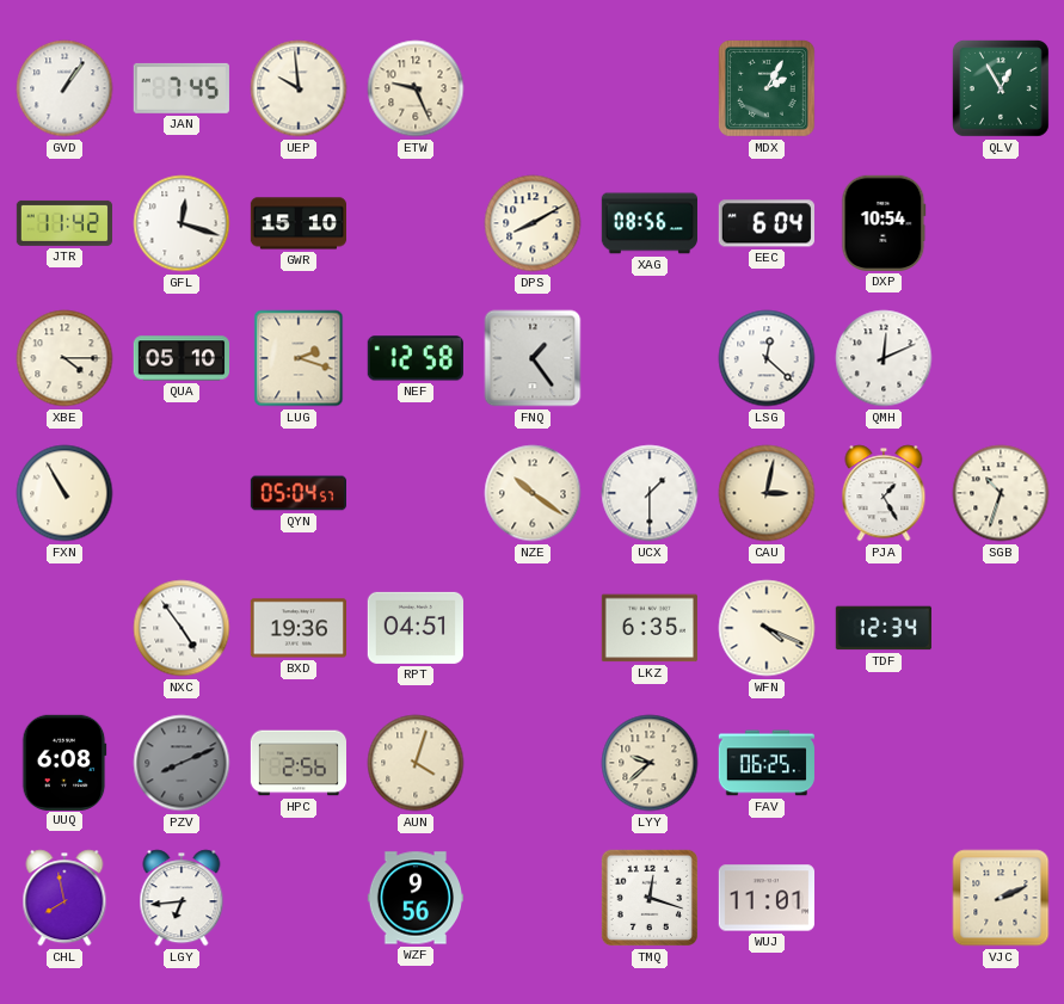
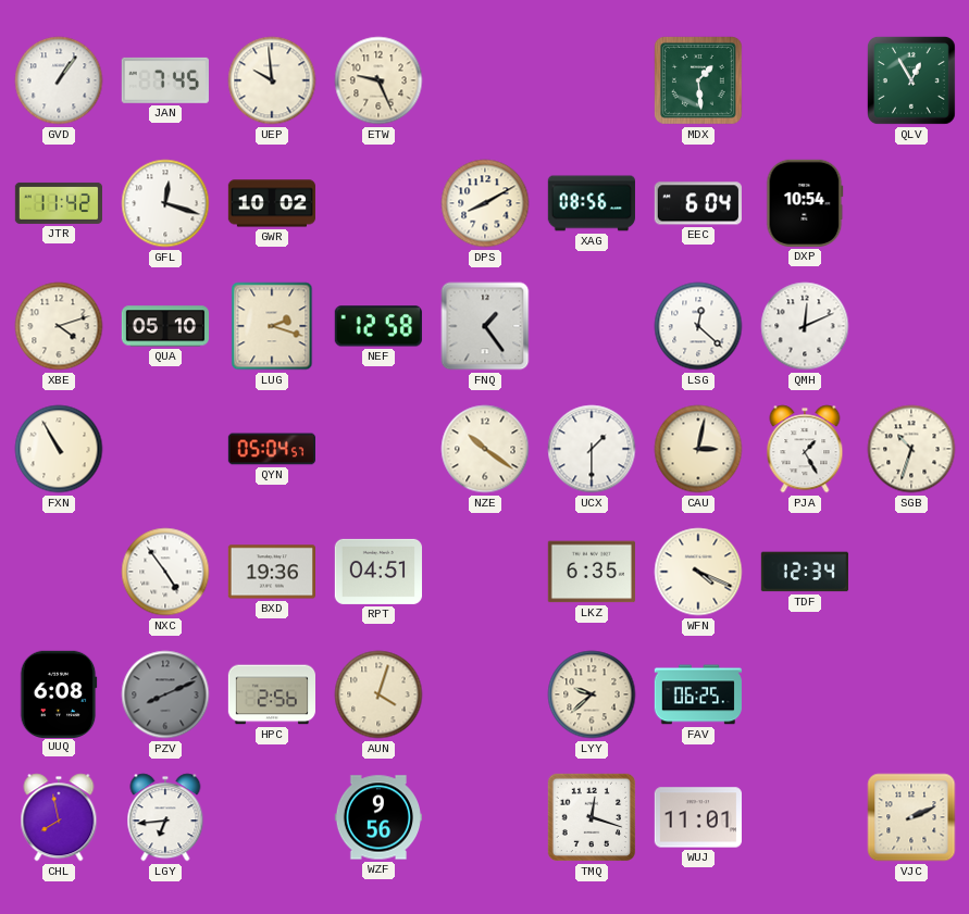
MDX: 2:05 -> 1:29
GWR: 15:10 -> 10:02
XBE: 4:15 -> 4:12
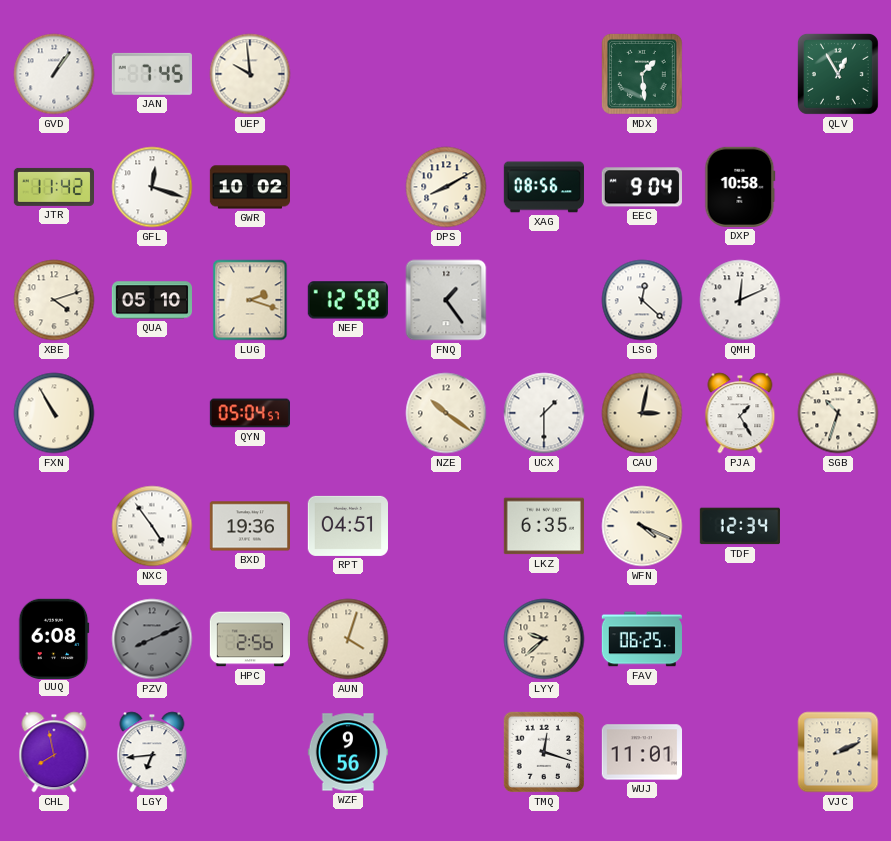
ETW: 9:26 -> none
EEC: 6:04 -> 9:04
DXP: 10:54 -> 10:58
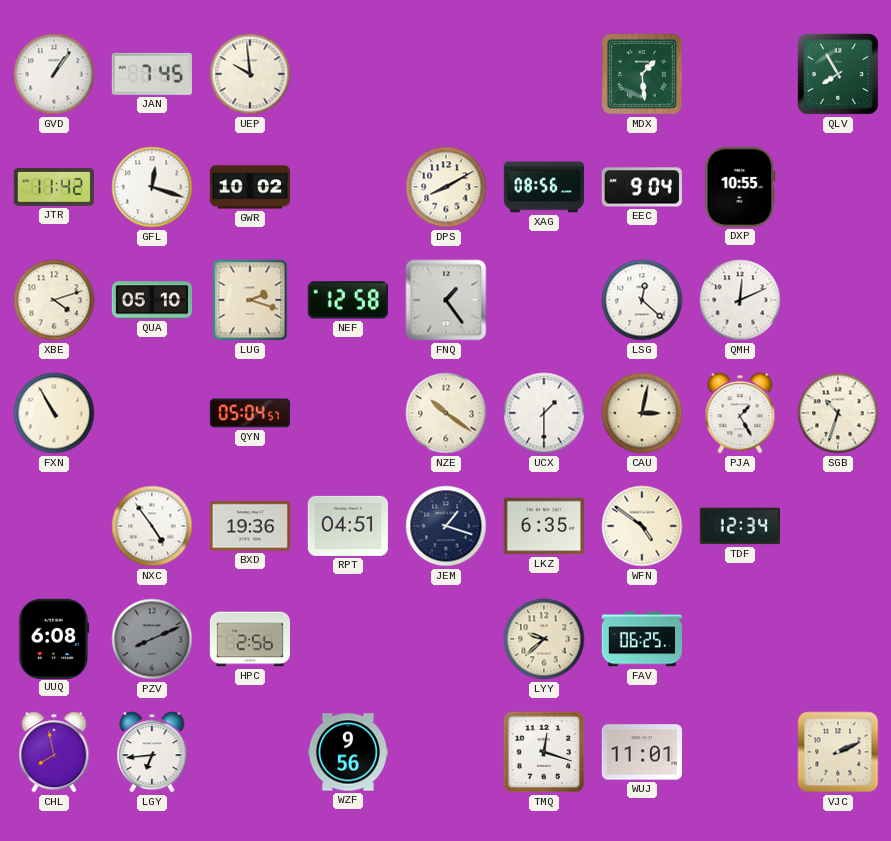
QLV: 12:55 -> 7:55
DXP: 10:58 -> 10:55
JEM: none -> 1:18
WFN: 4:19 -> 4:51
AUN: 4:03 -> none
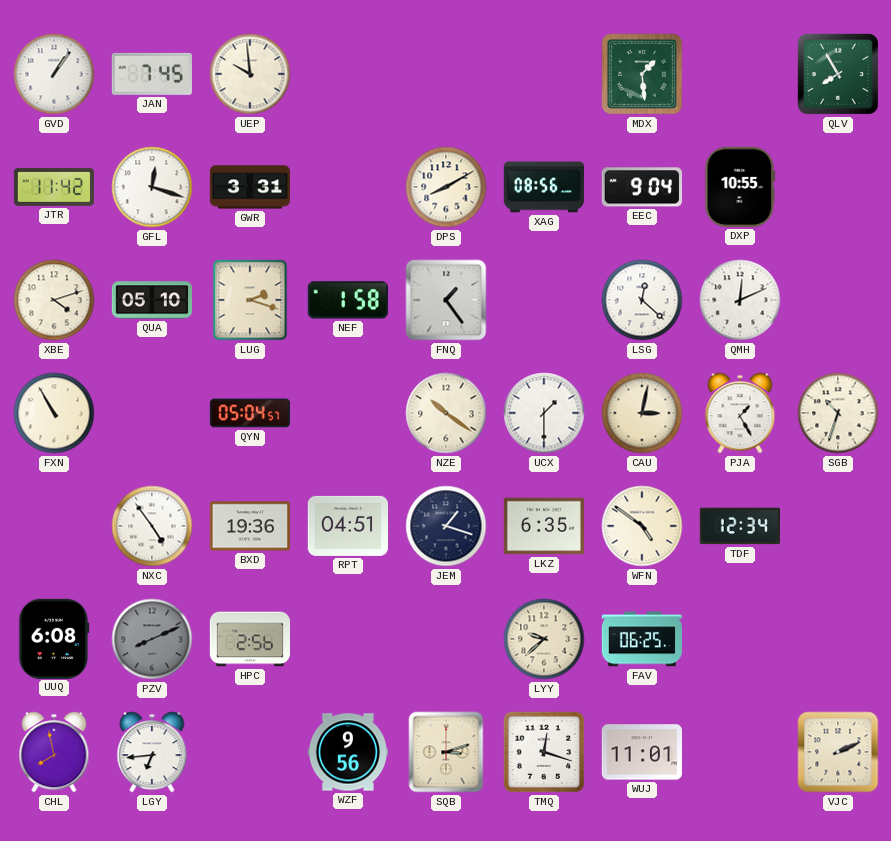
GWR: 10:02 -> 3:31
NEF: 12:58 -> 1:58
SQB: none -> 3:12
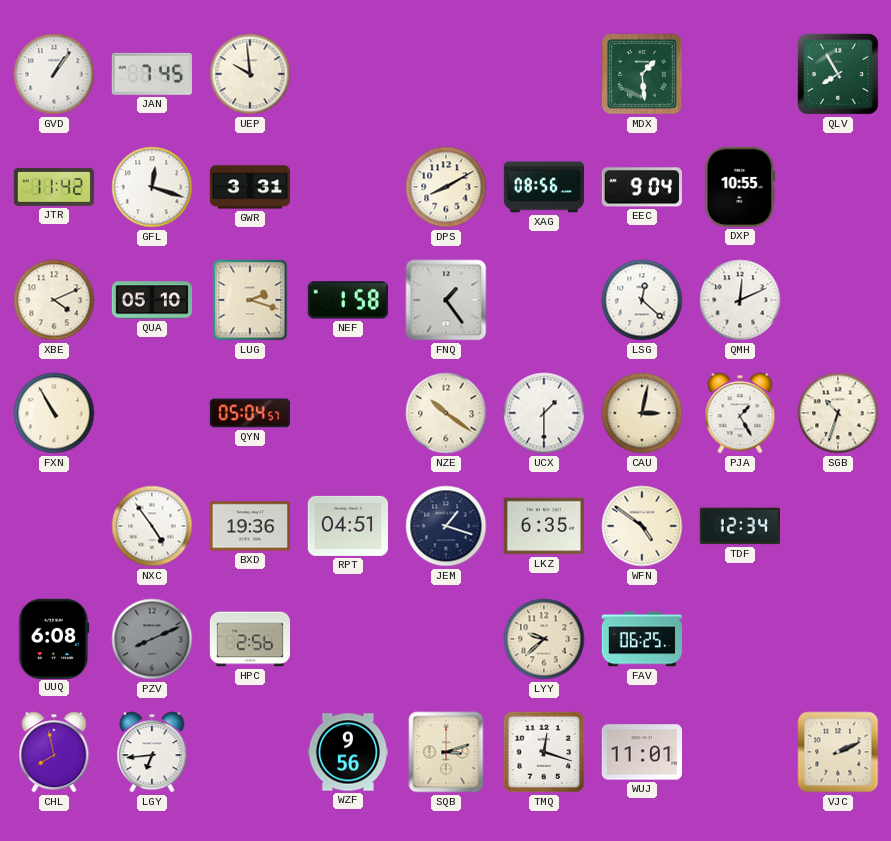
XBE: 4:12 -> 4:11
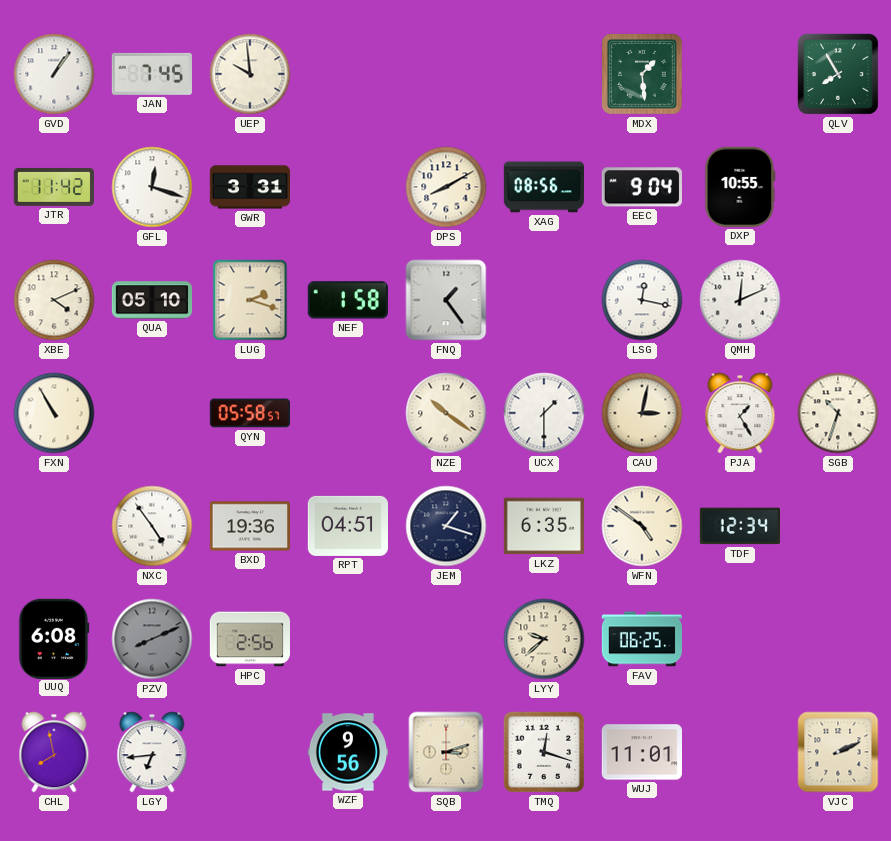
LSG: 12:22 -> 12:17
QYN: 05:04 -> 05:58
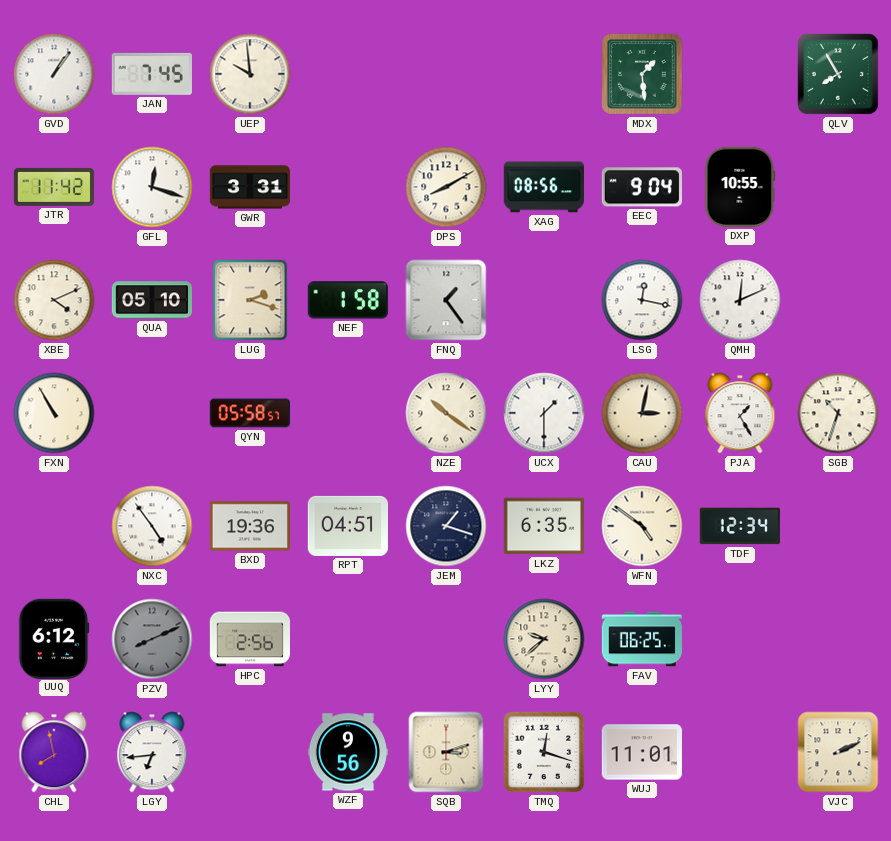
UUQ: 6:08 -> 6:12
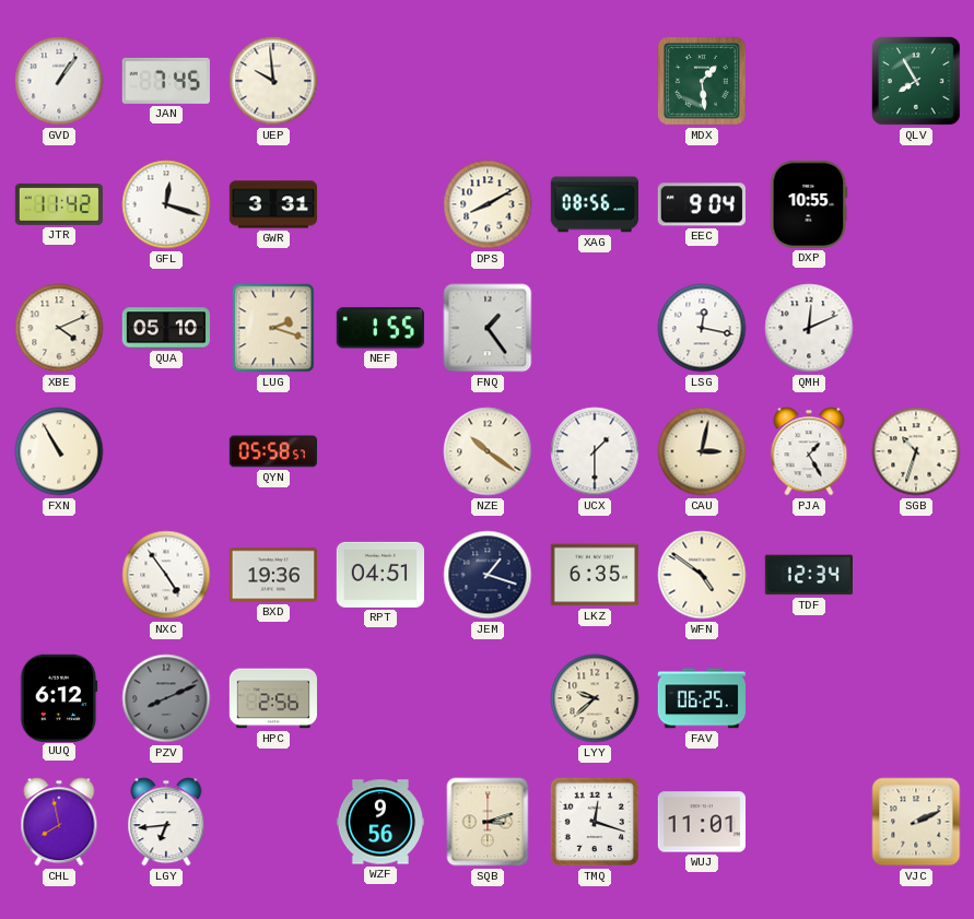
NEF: 1:58 -> 1:55
